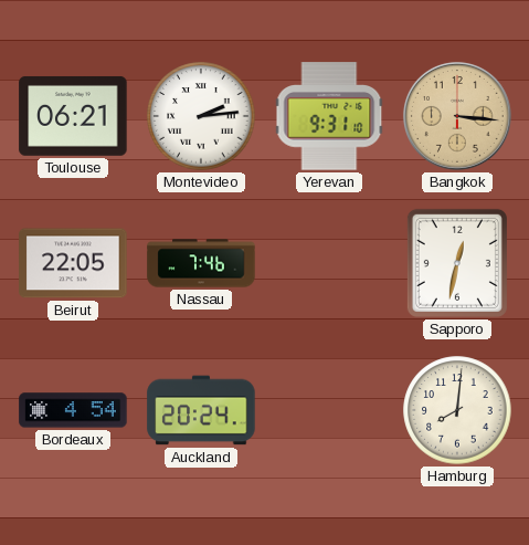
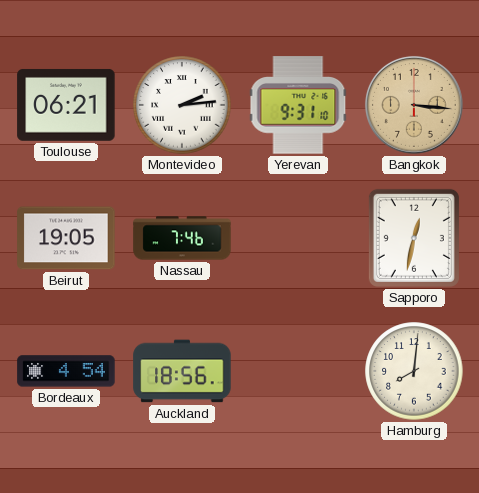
Beirut: 22:05 -> 19:05
Auckland: 20:24 -> 18:56
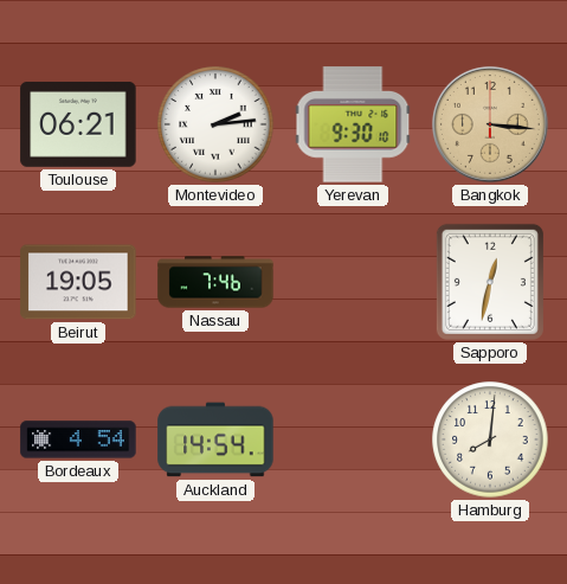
Yerevan: 9:31 -> 9:30
Auckland: 18:56 -> 14:54
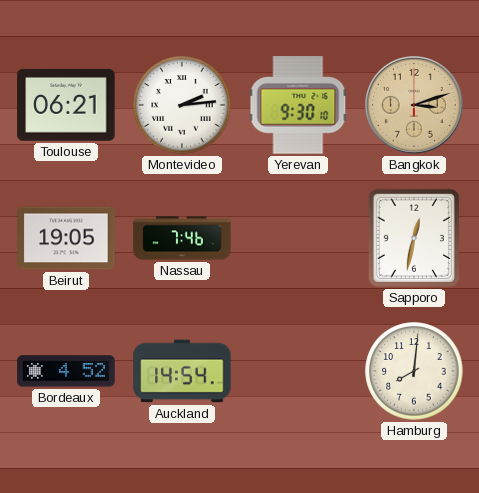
Bangkok: 3:16 -> 3:12
Bordeaux: 4:54 -> 4:52
